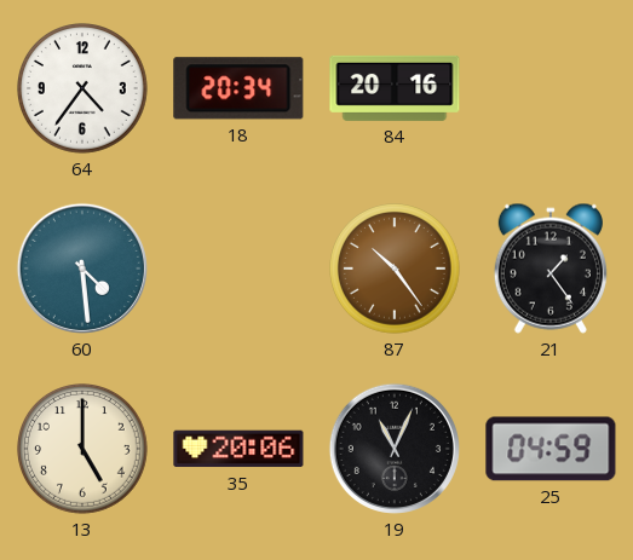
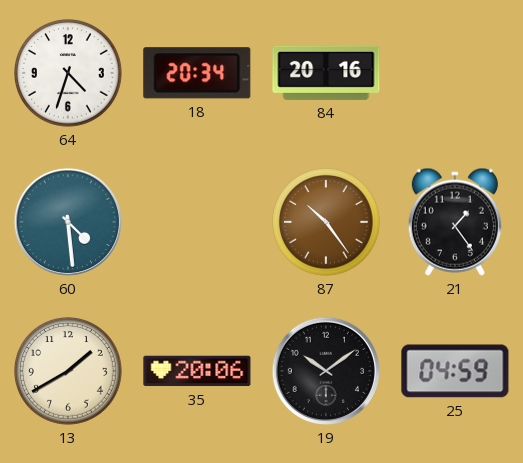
64: 4:36 -> 4:33
13: 5:00 -> 1:40
19: 11:04 -> 10:09
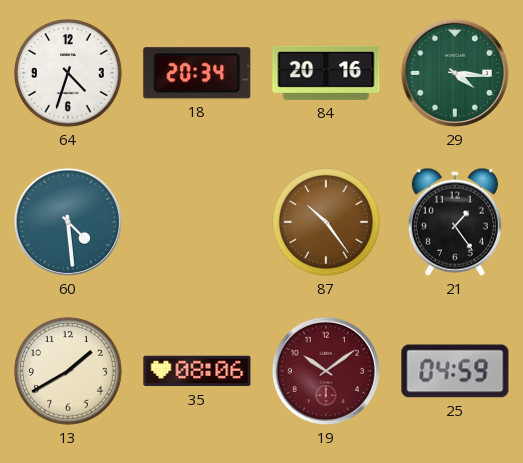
29: none -> 4:16
35: 20:06 -> 08:06
19 dial: black -> burgundy
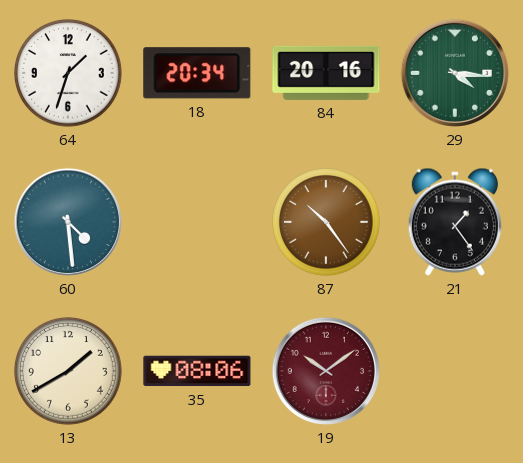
64: 4:33 -> 1:33
25: 04:59 -> none
